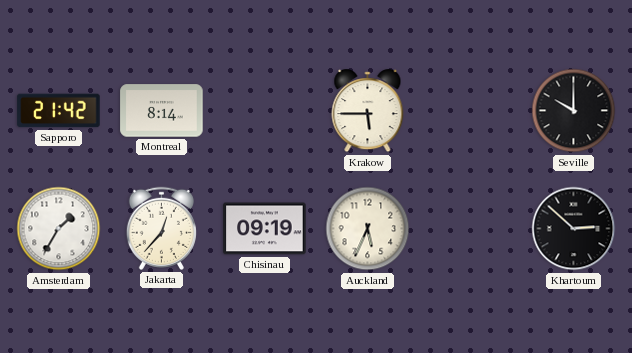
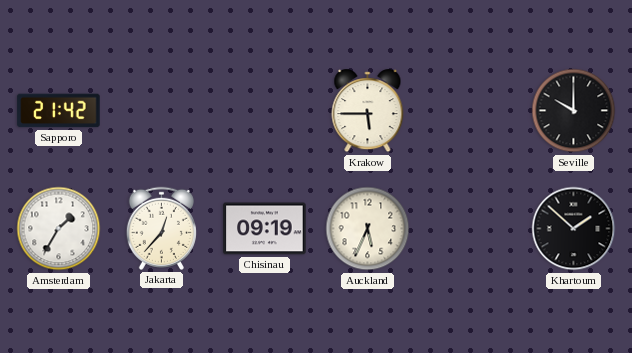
Montreal: 8:14 -> none
Khartoum: 2:52 -> 1:52
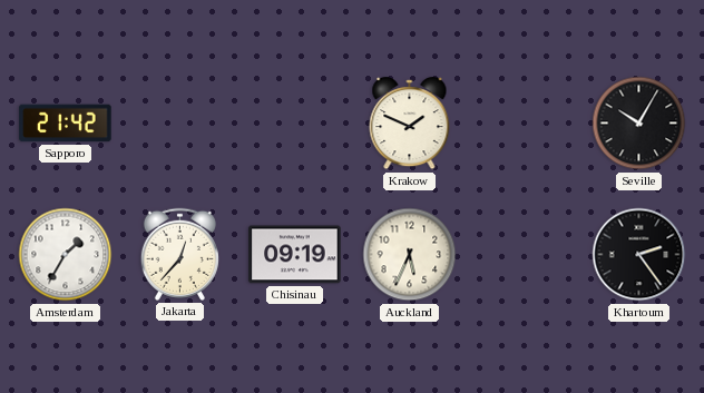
Krakow: 5:45 -> 1:49
Seville: 10:00 -> 10:05
Khartoum: 1:52 -> 2:24
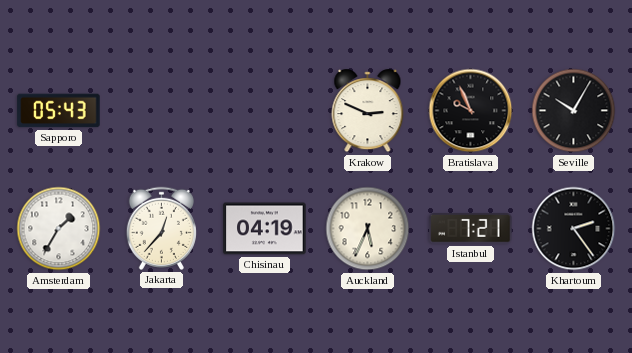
Sapporo: 21:42 -> 05:43
Krakow: 1:49 -> 2:49
Bratislava: none -> 9:56
Chisinau: 09:19 -> 04:19
Istanbul: none -> 7:21
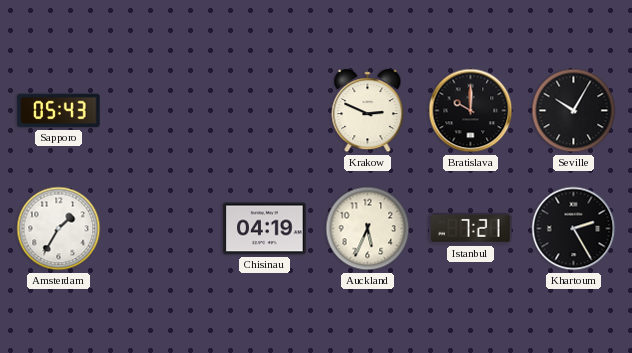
Bratislava: 9:56 -> 10:00
Jakarta: 12:37 -> none
Khartoum: 2:24 -> 2:25
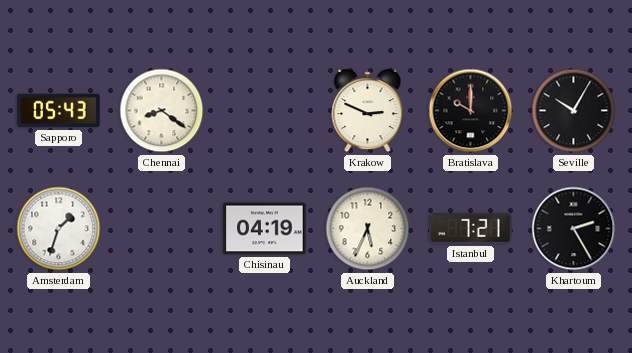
Chennai: none -> 8:21
Amsterdam: 1:35 -> 1:33
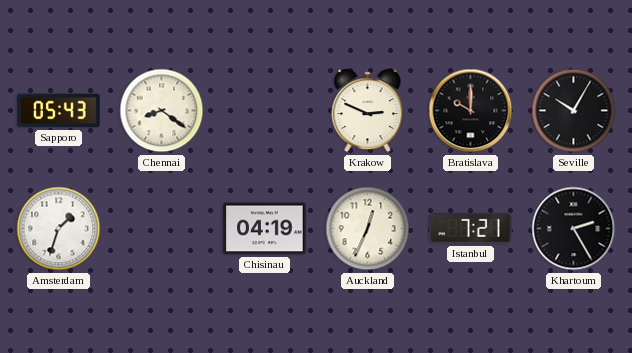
Auckland: 5:34 -> 12:34
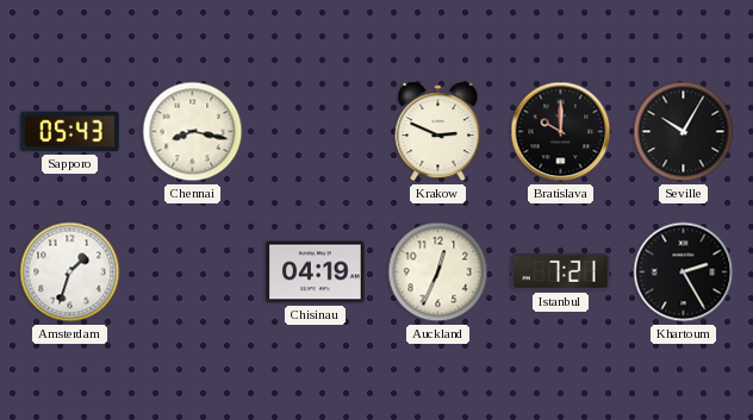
Chennai: 8:21 -> 8:17
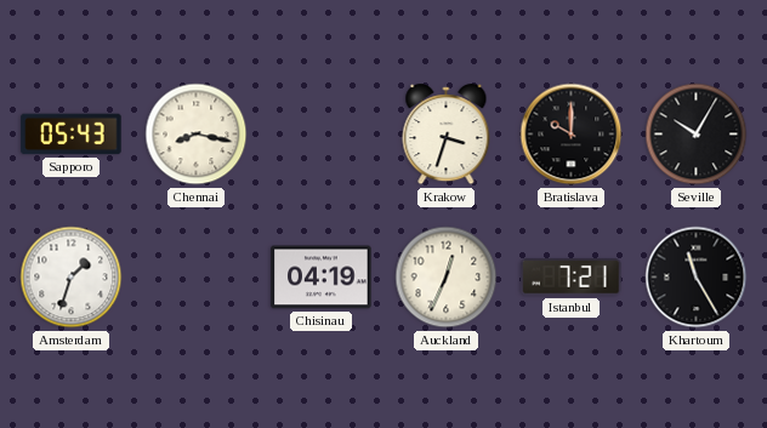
Krakow: 2:49 -> 3:33
Khartoum: 2:25 -> 11:25
